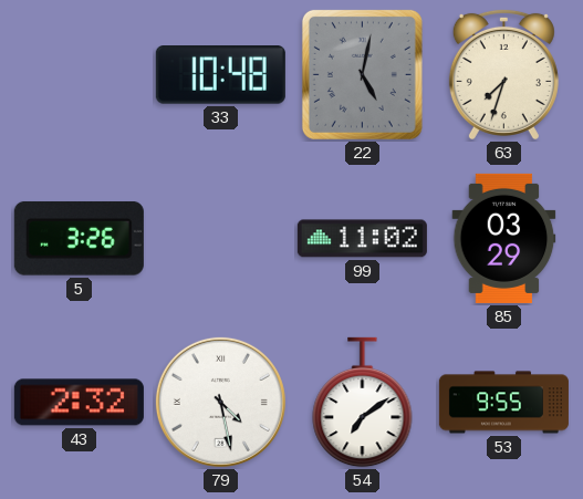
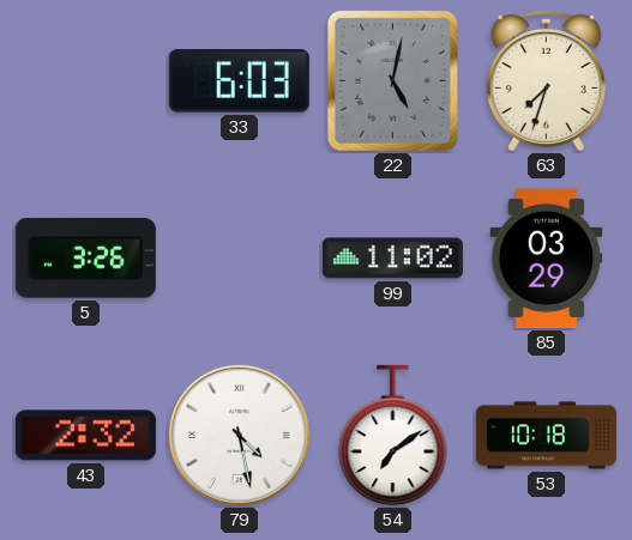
33: 10:48 -> 6:03
53: 9:55 -> 10:18
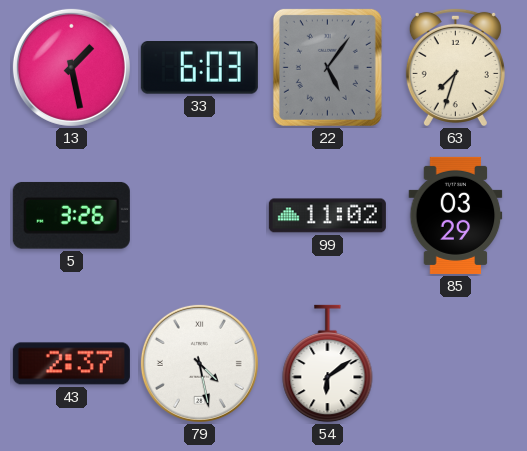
13: none -> 1:28
22: 5:02 -> 5:06
43: 2:32 -> 2:37
54: 7:09 -> 6:09
53: 10:18 -> none
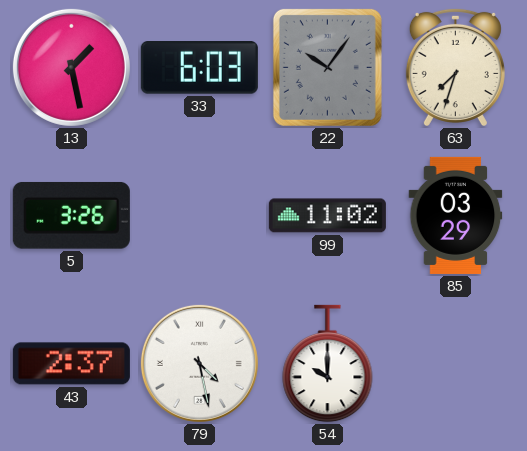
22: 5:06 -> 10:06
54: 6:09 -> 10:00
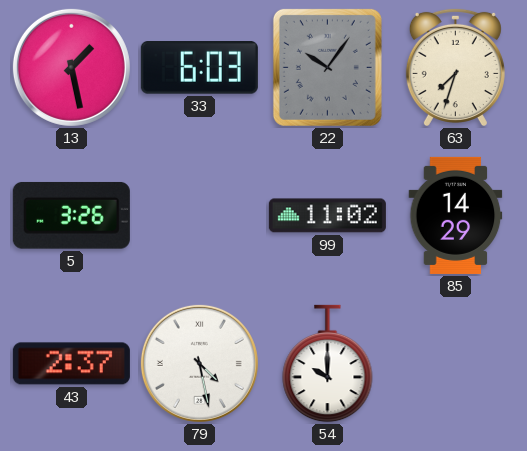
85: 03:29 -> 14:29
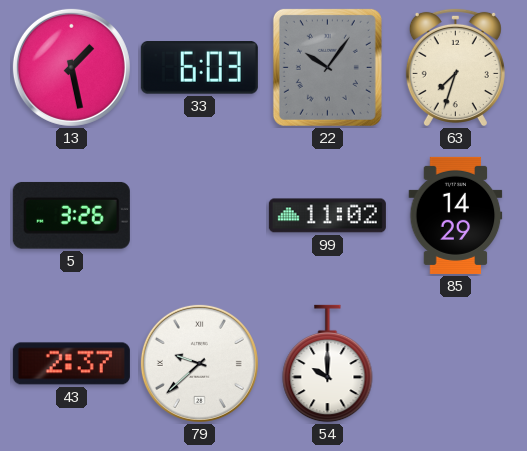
79: 4:28 -> 9:38
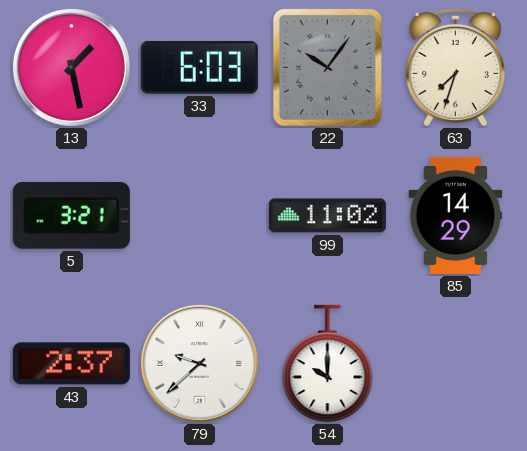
5: 3:26 -> 3:21
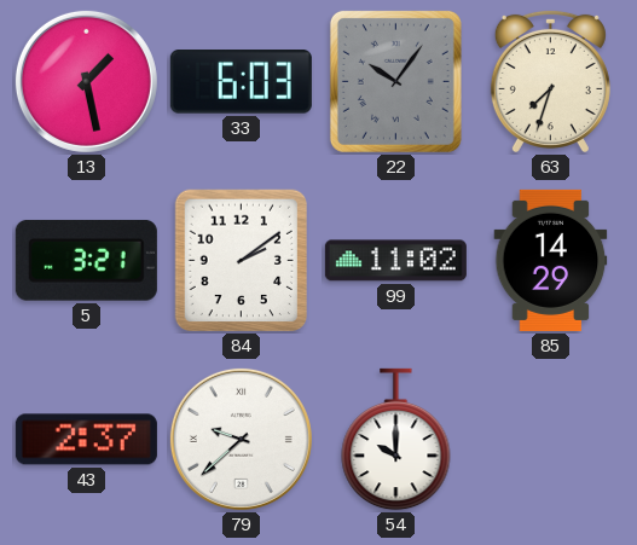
84: none -> 2:09
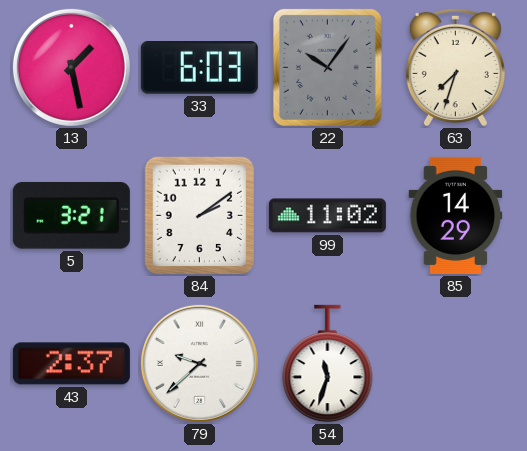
54: 10:00 -> 11:33
